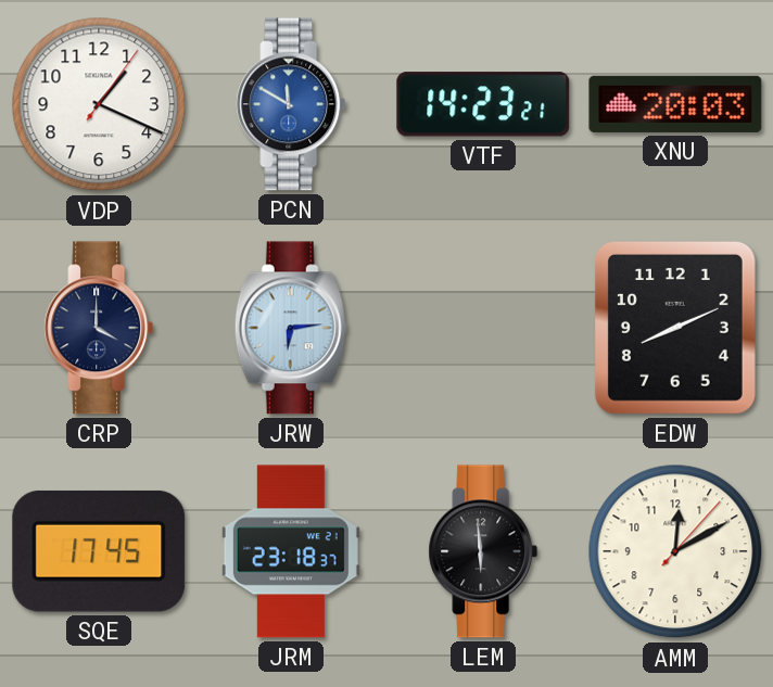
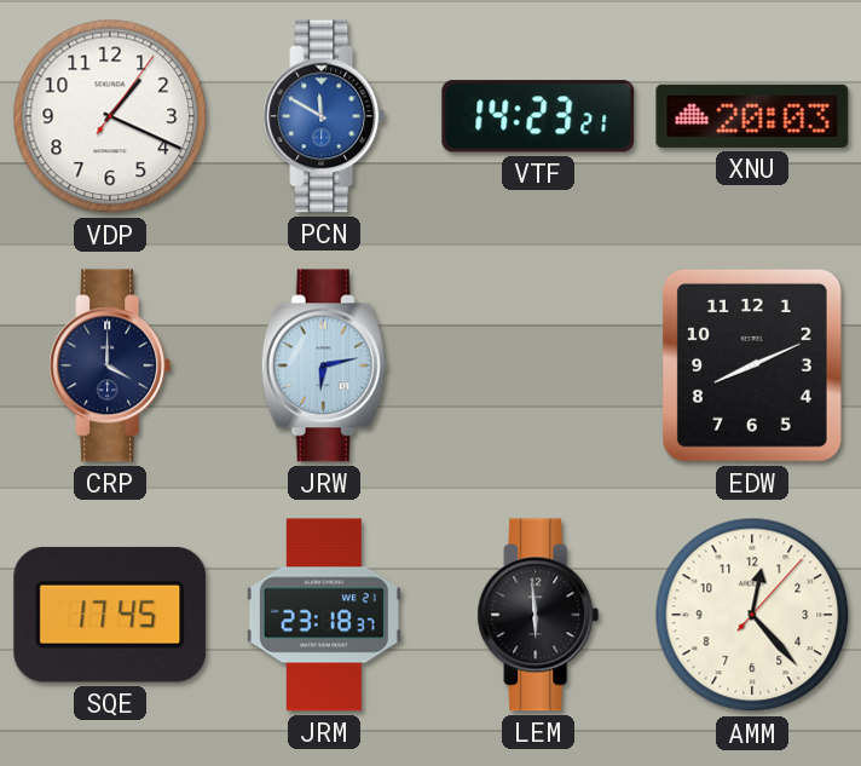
JRW: 6:14 -> 6:13
AMM: 12:10 -> 12:23
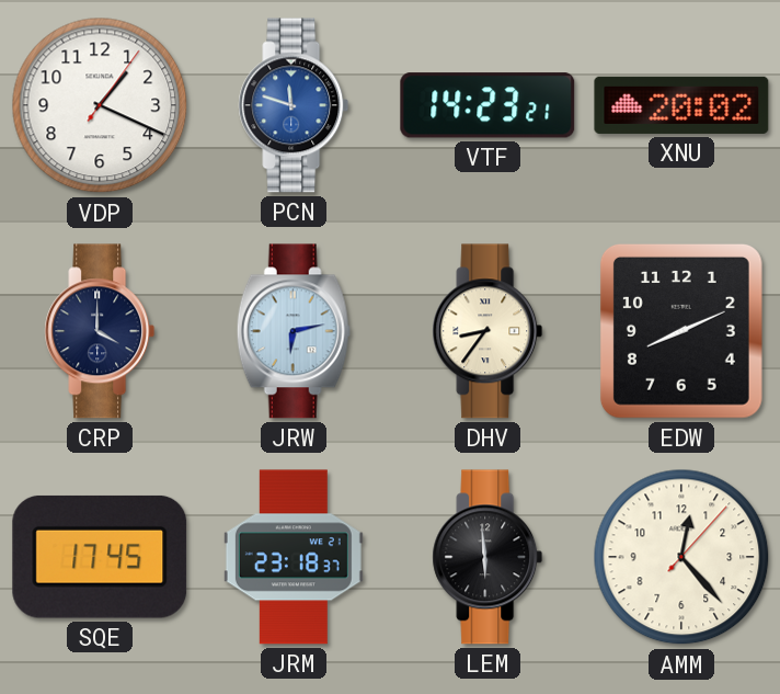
PCN: 11:50 -> 11:48
XNU: 20:03 -> 20:02
DHV: none -> 8:36
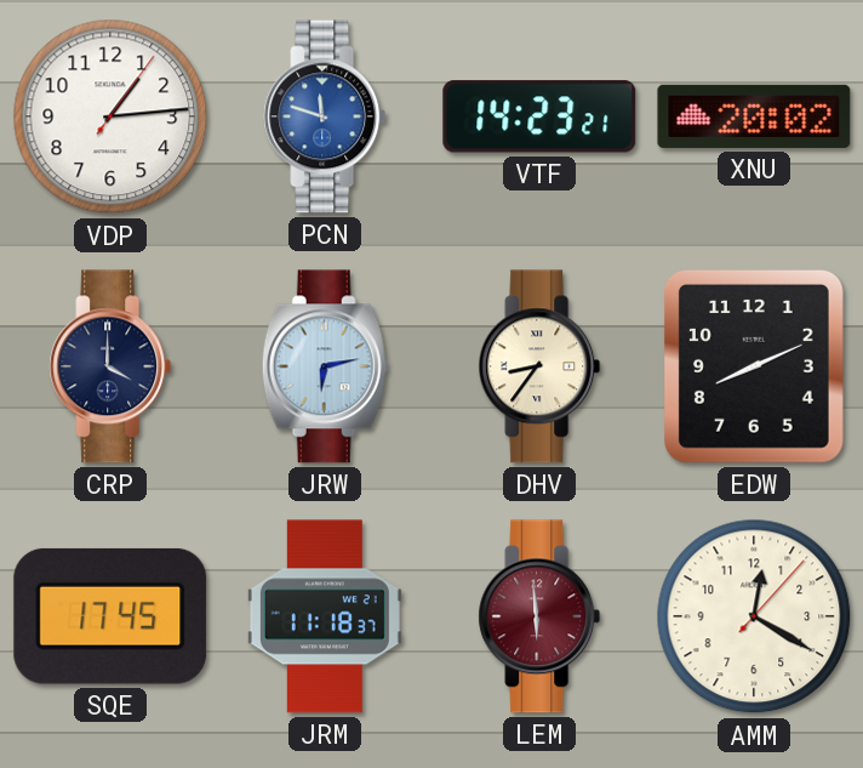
VDP: 1:19 -> 1:14
JRM: 23:18 -> 11:18
LEM dial: black -> burgundy
AMM: 12:23 -> 12:20
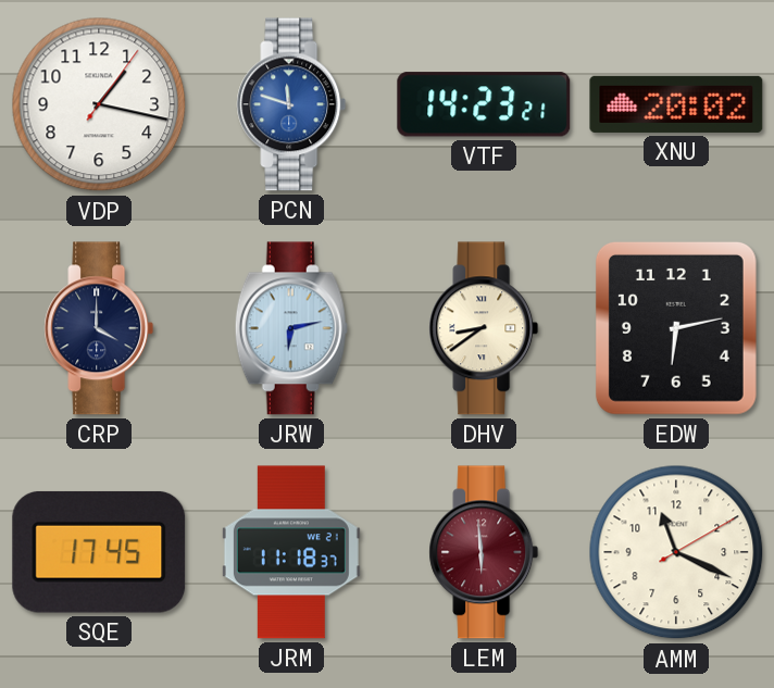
VDP: 1:14 -> 1:17
DHV: 8:36 -> 8:39
EDW: 8:11 -> 6:13
AMM: 12:20 -> 11:19
